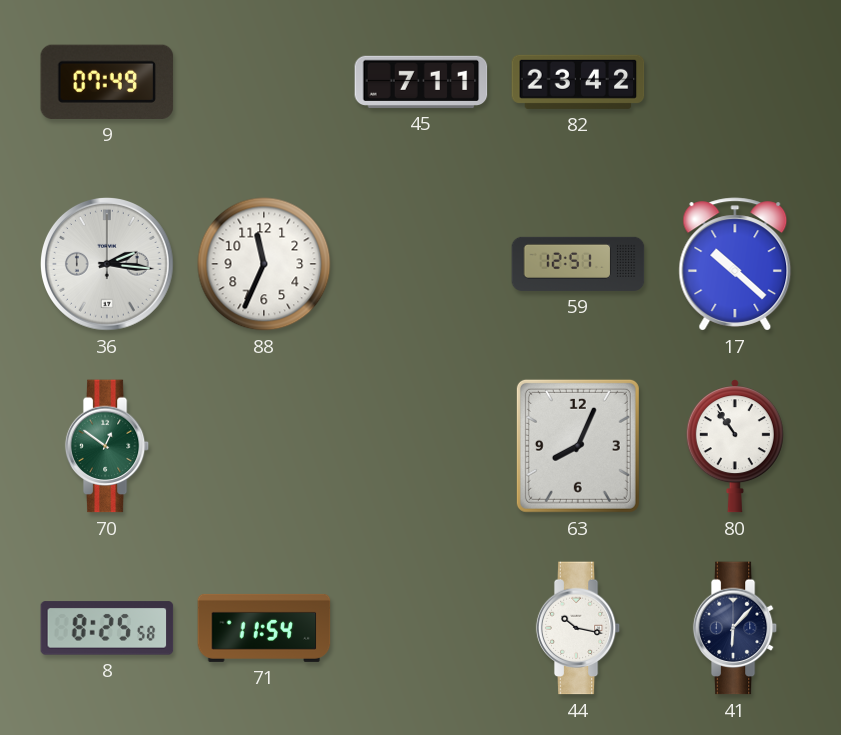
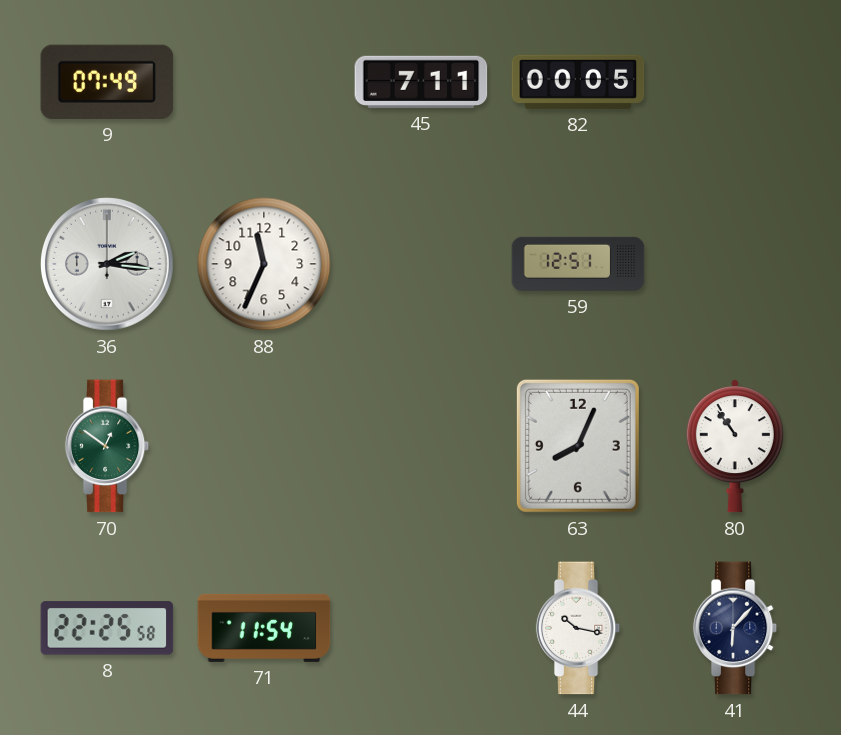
82: 23:42 -> 00:05
17: 10:22 -> none
8: 8:25 -> 22:25
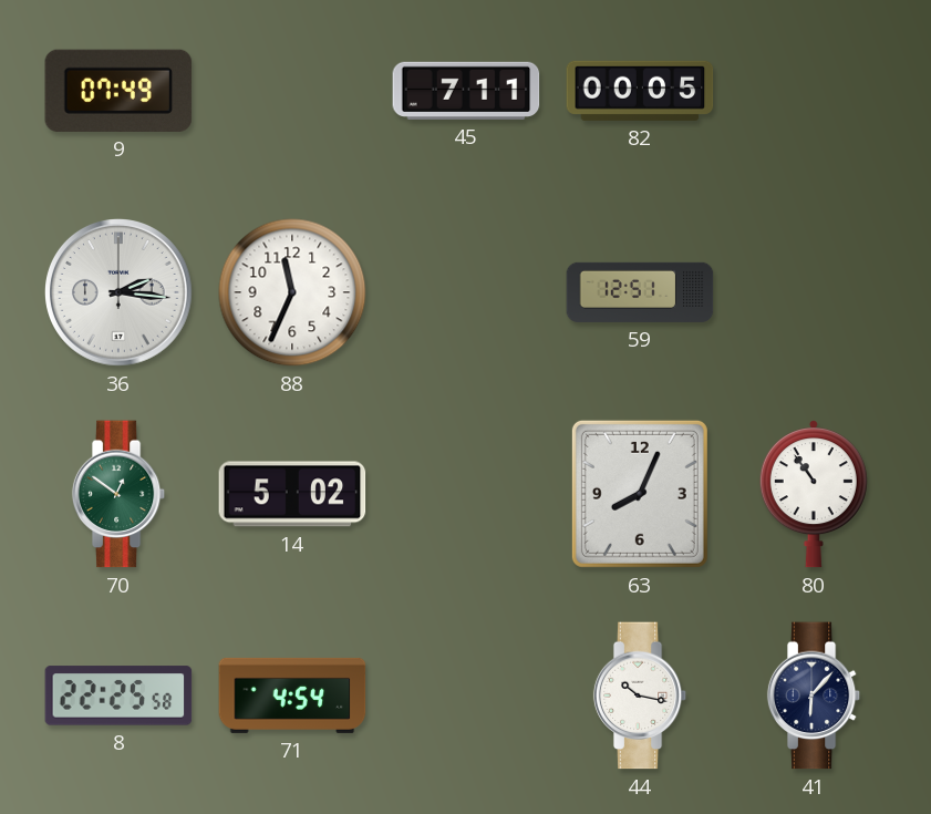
14: none -> 5:02
71: 11:54 -> 4:54
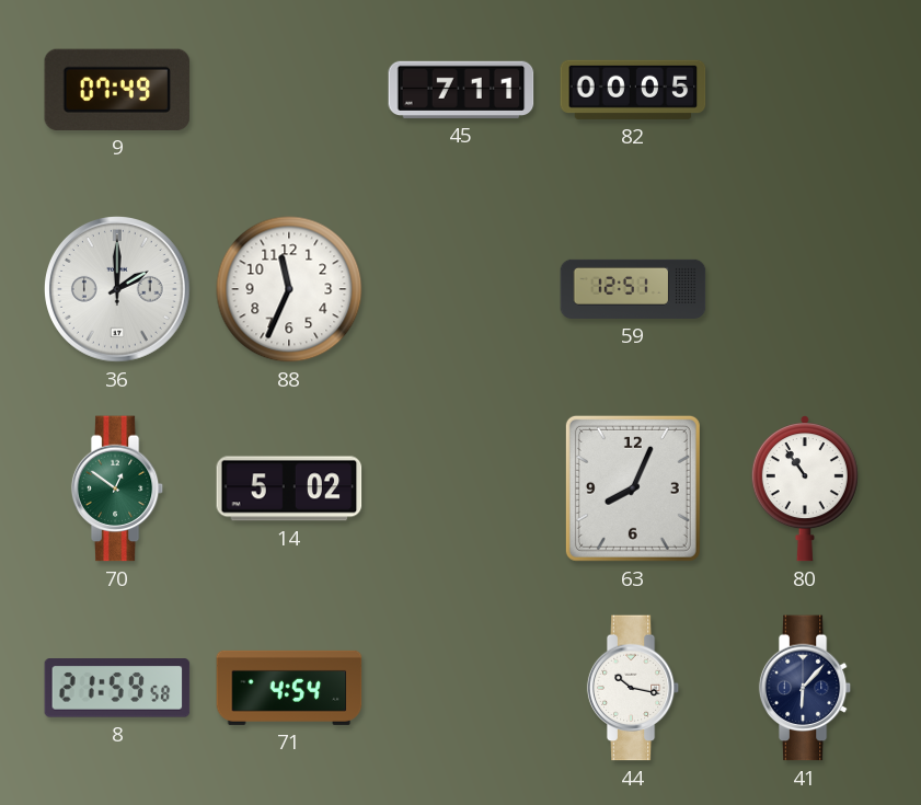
36: 2:16 -> 2:00
8: 22:25 -> 21:59
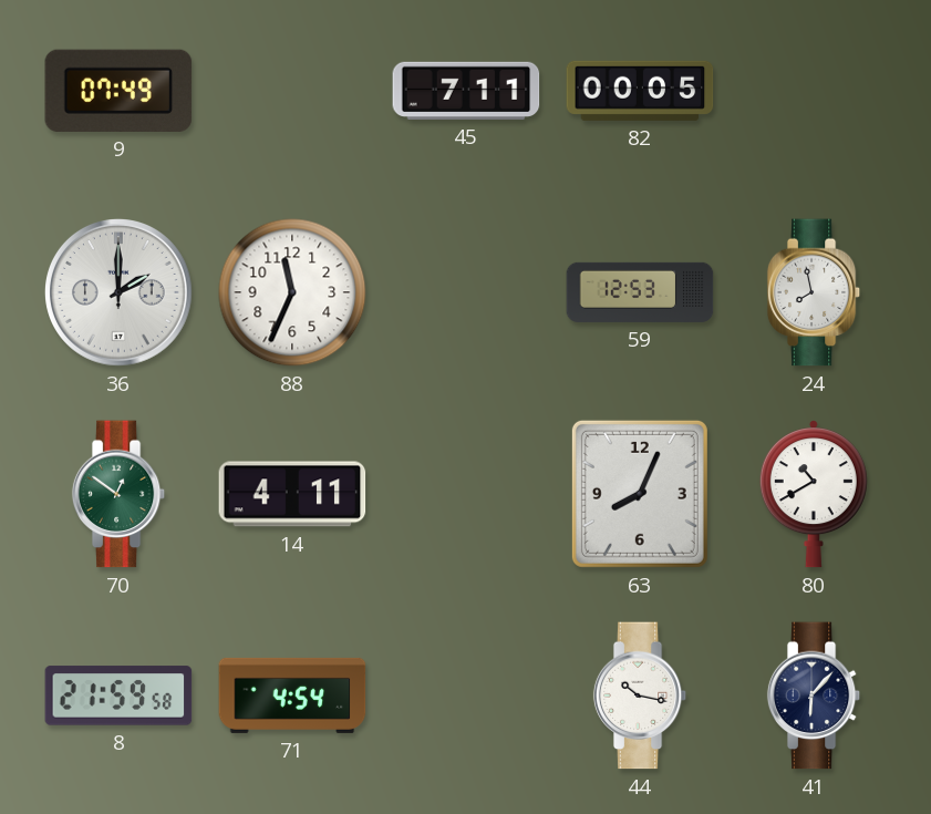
59: 12:51 -> 12:53
24: none -> 7:58
14: 5:02 -> 4:11
80: 10:54 -> 10:40
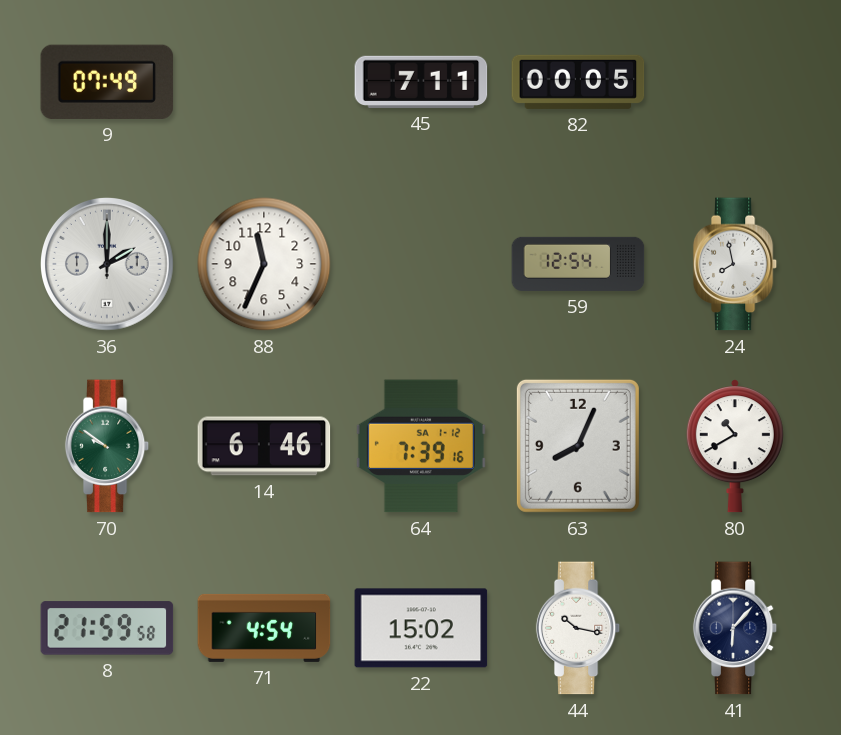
59: 12:53 -> 12:54
70: 12:51 -> 9:51
14: 4:11 -> 6:46
64: none -> 7:39
22: none -> 15:02
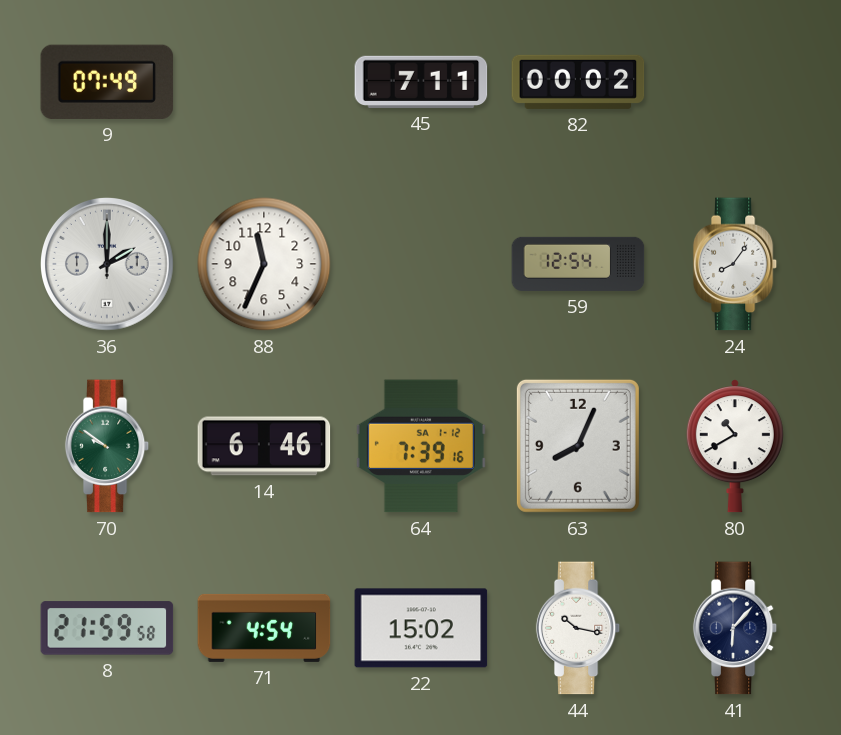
82: 00:05 -> 00:02
24: 7:58 -> 8:06
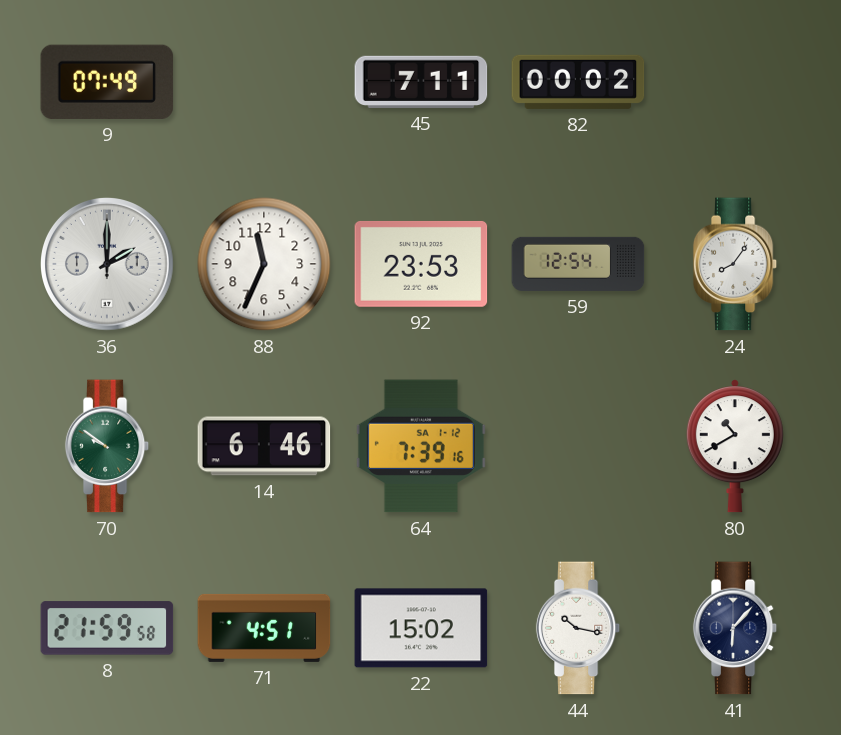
92: none -> 23:53
63: 8:04 -> none
71: 4:54 -> 4:51
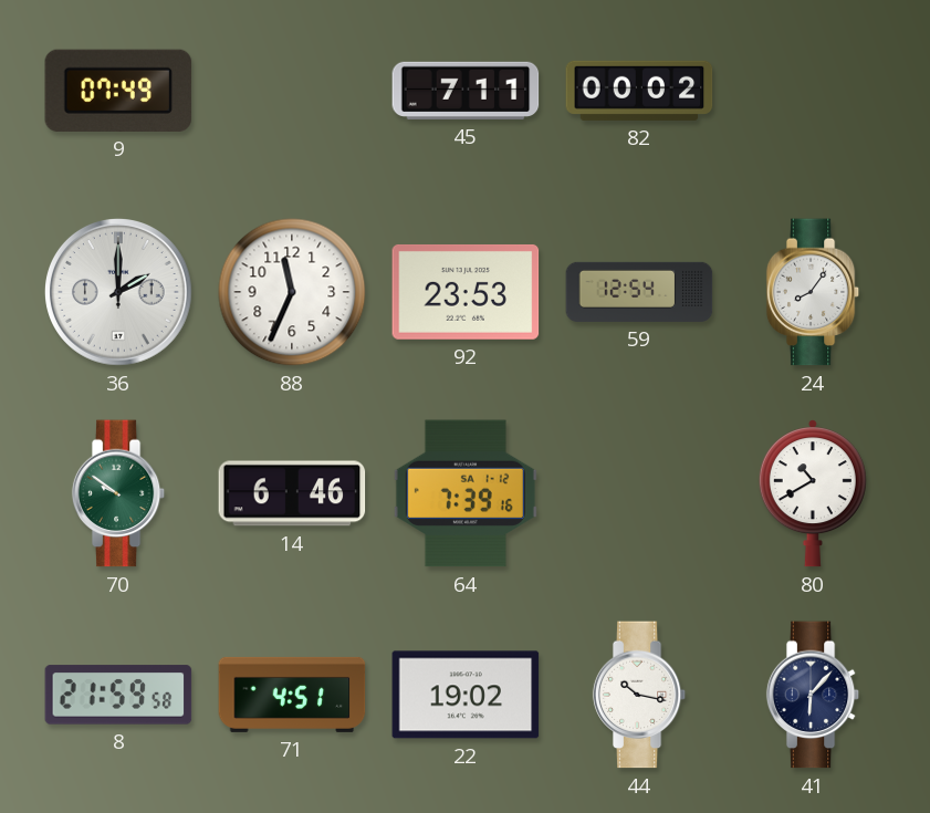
22: 15:02 -> 19:02
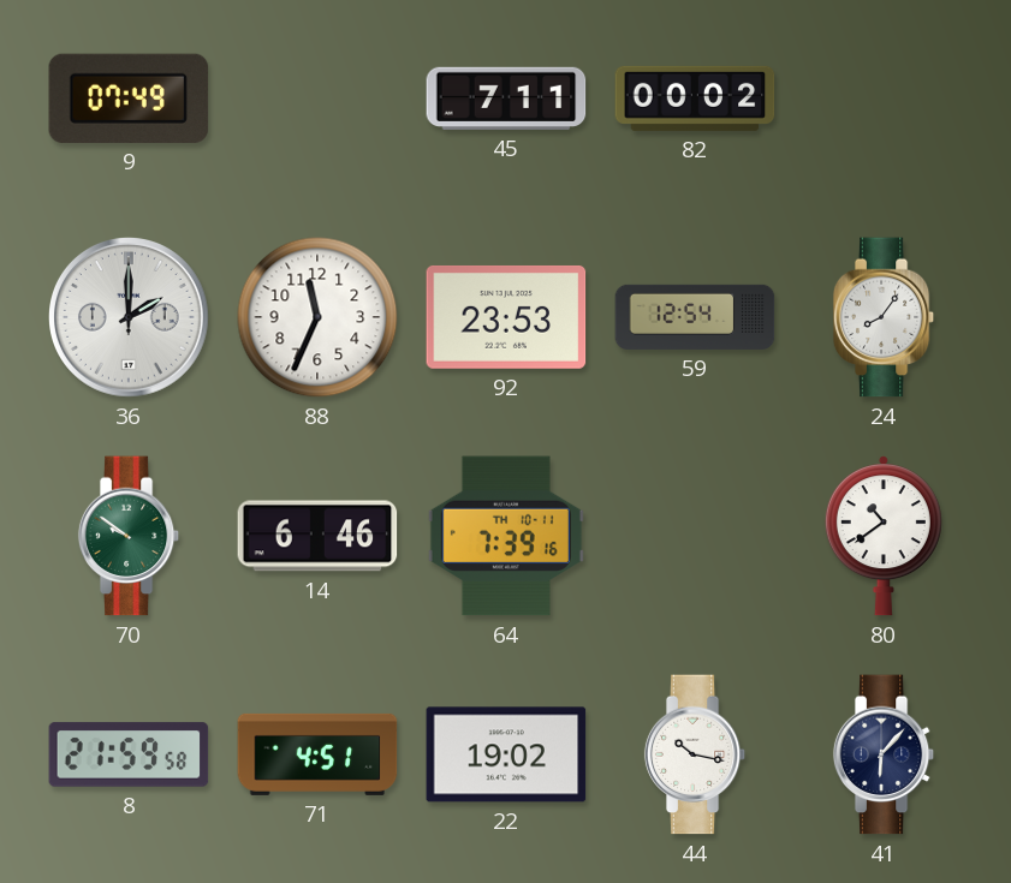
64 date: SA 1-12 -> TH 10-11
80: 10:40 -> 10:39
